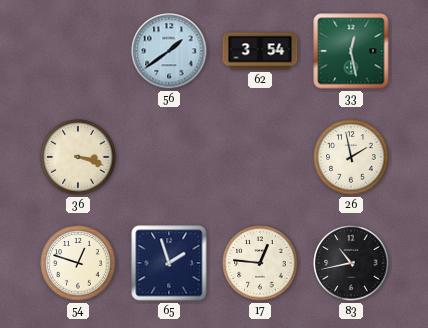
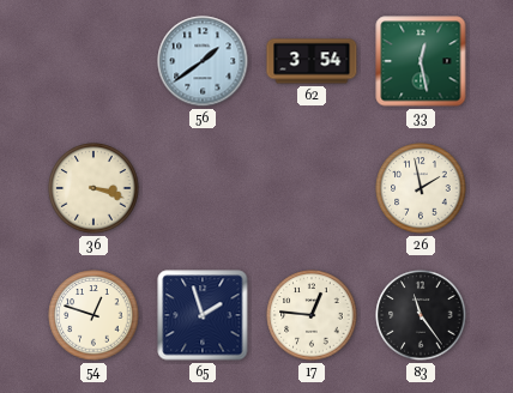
83: 10:43 -> 11:24
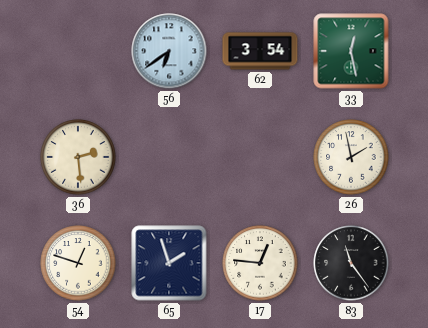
56: 1:39 -> 6:39
36: 3:18 -> 2:29
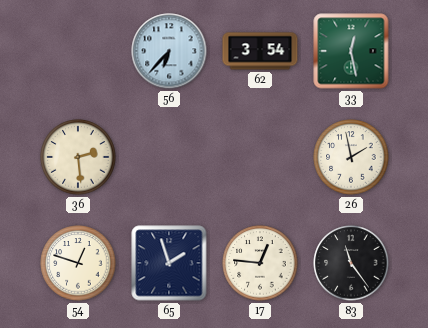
56: 6:39 -> 6:37
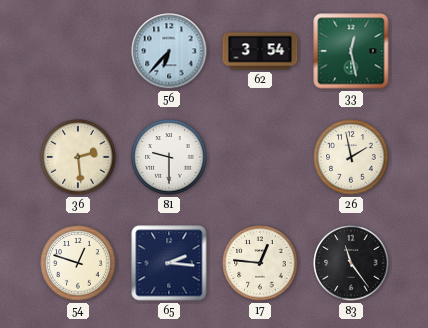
81: none -> 9:30
65: 1:57 -> 2:16
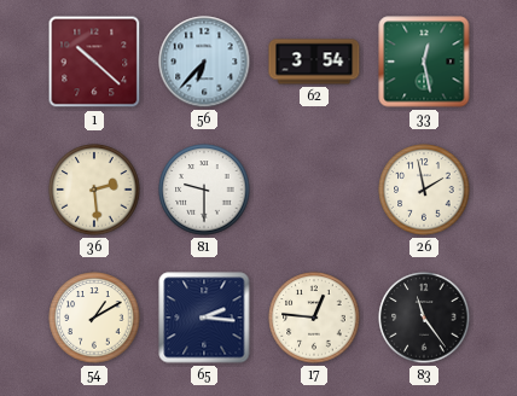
1: none -> 10:22
54: 12:48 -> 1:10
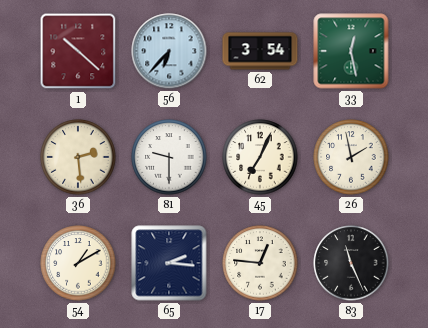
45: none -> 7:04
83: 11:24 -> 11:26
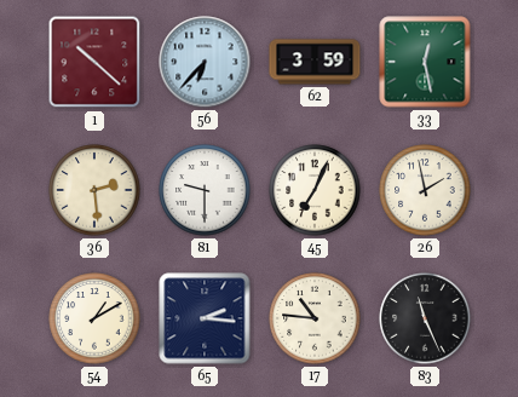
62: 3:54 -> 3:59
17: 12:46 -> 10:46
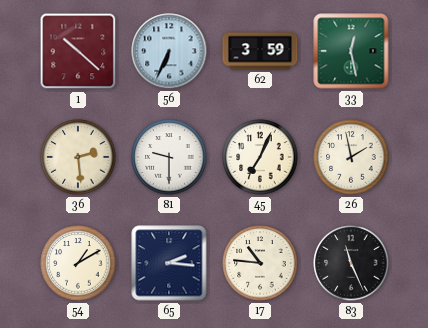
56: 6:37 -> 6:34
